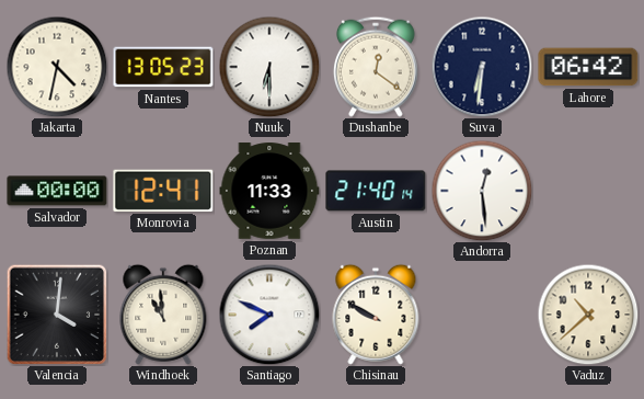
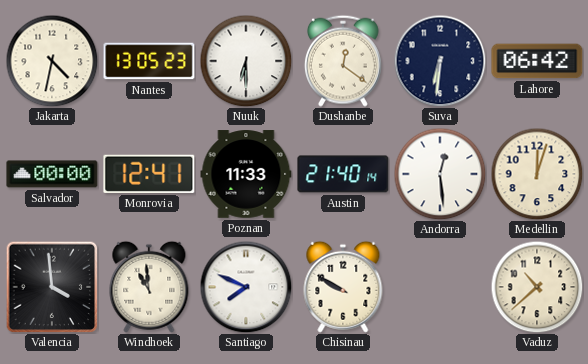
Medellin: none -> 12:03
Valencia: 4:01 -> 3:59
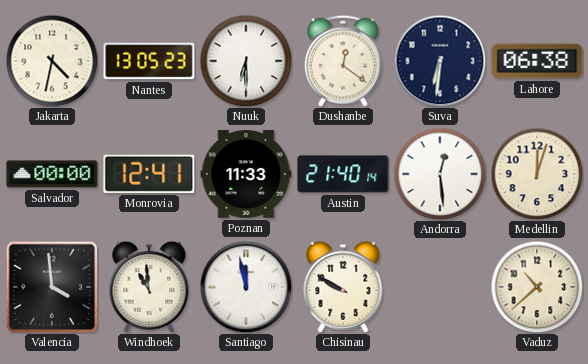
Lahore: 06:42 -> 06:38
Santiago: 7:49 -> 11:58
